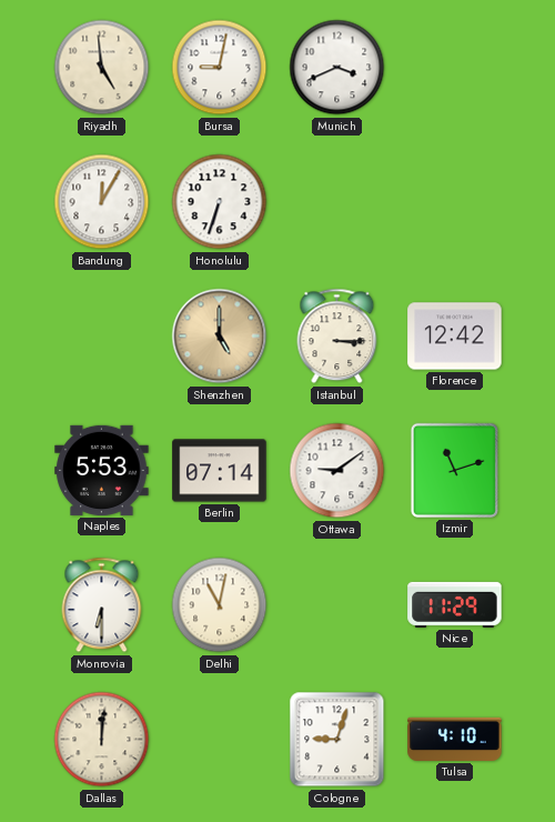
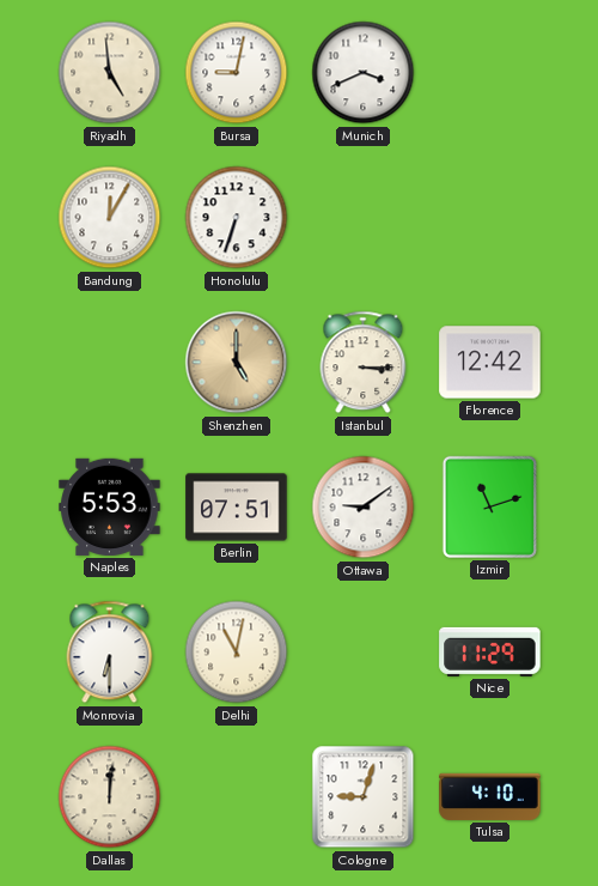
Berlin: 07:14 -> 07:51
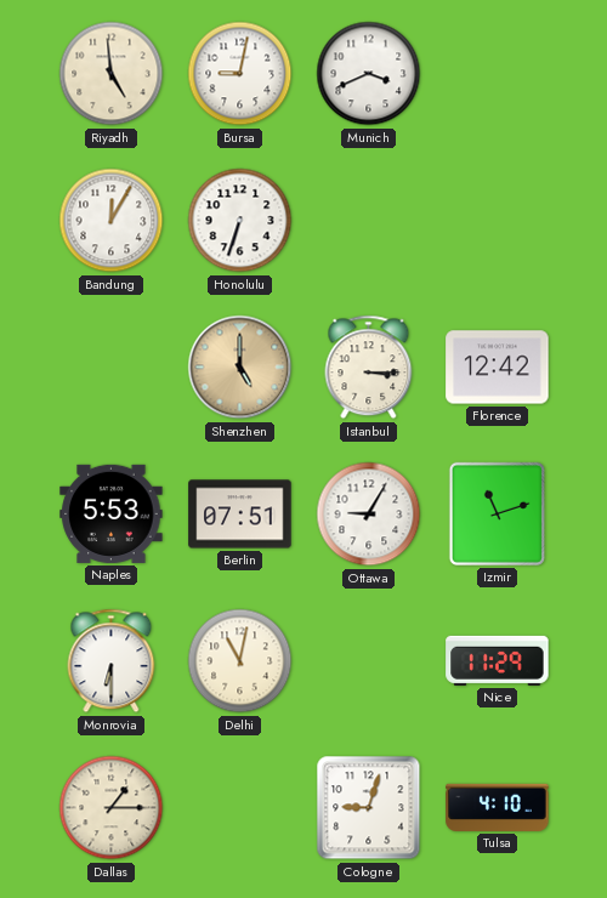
Ottawa: 9:09 -> 9:05
Dallas: 12:01 -> 1:15
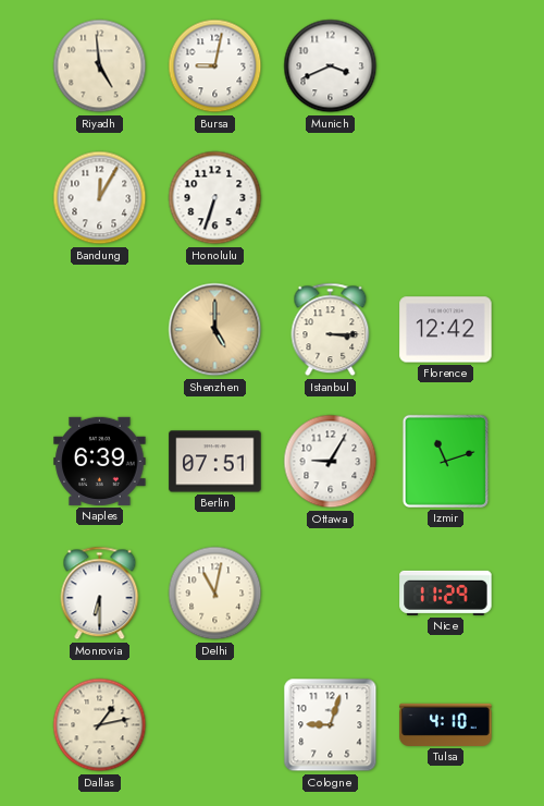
Naples: 5:53 -> 6:39
Dallas: 1:15 -> 1:13
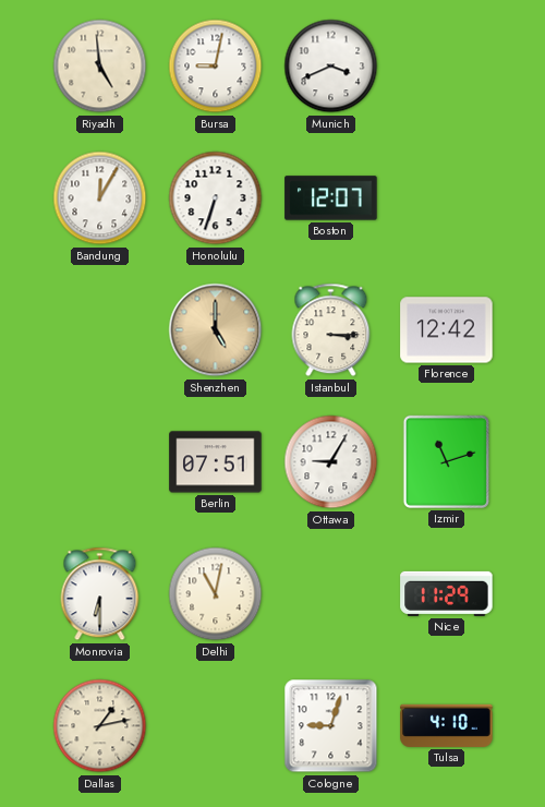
Boston: none -> 12:07
Naples: 6:39 -> none
